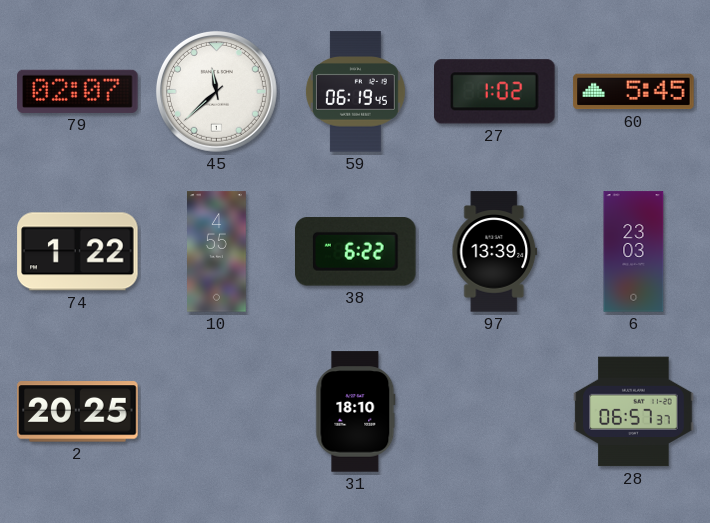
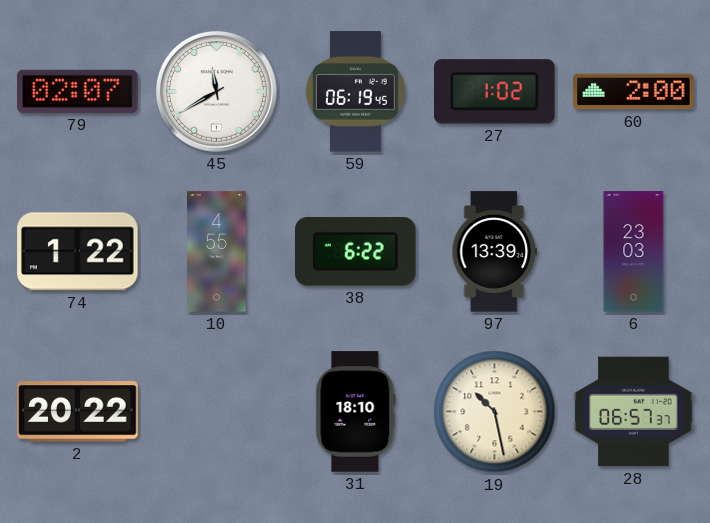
45: 11:38 -> 11:40
60: 5:45 -> 2:00
2: 20:25 -> 20:22
19: none -> 10:28
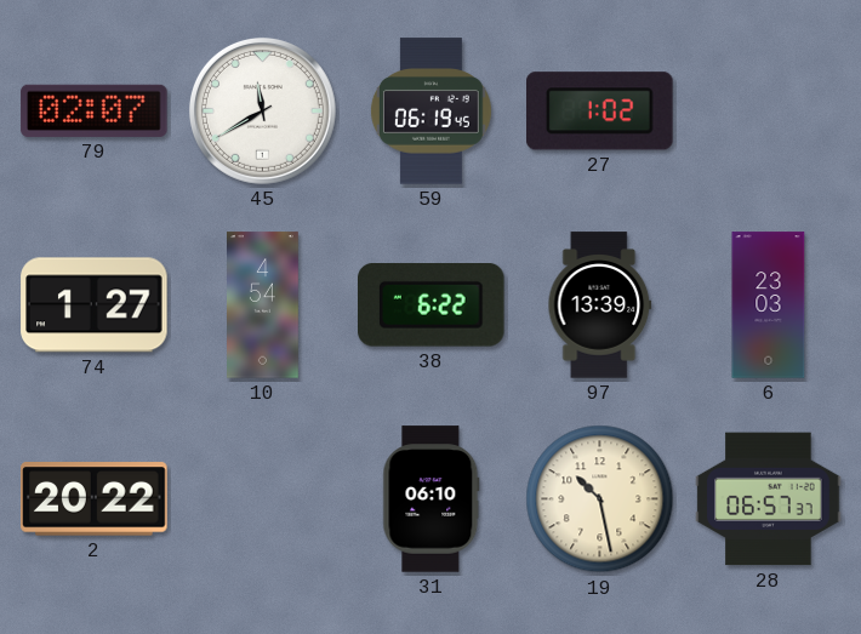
60: 2:00 -> none
74: 1:22 -> 1:27
10: 4:55 -> 4:54
31: 18:10 -> 06:10
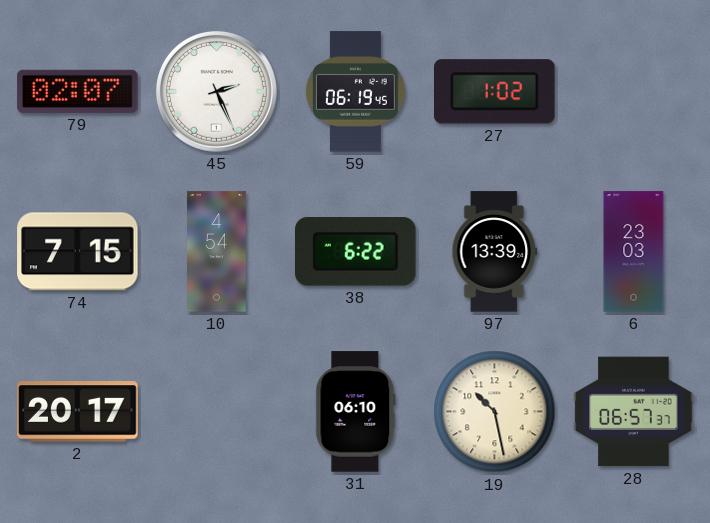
45: 11:40 -> 2:26
74: 1:27 -> 7:15
2: 20:22 -> 20:17
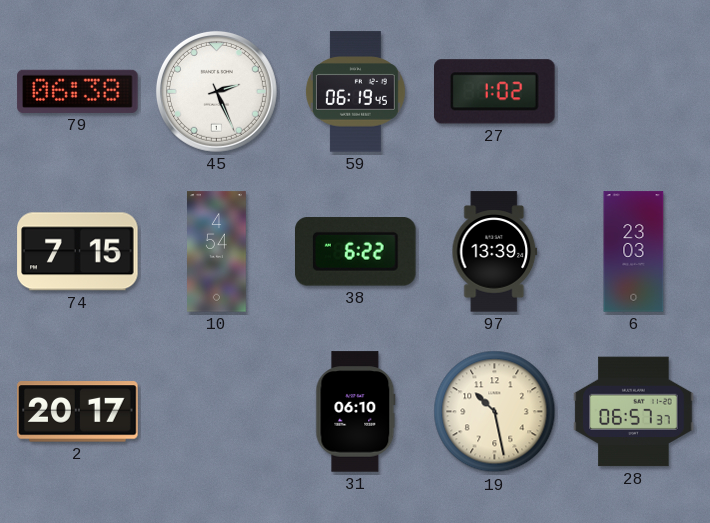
79: 02:07 -> 06:38
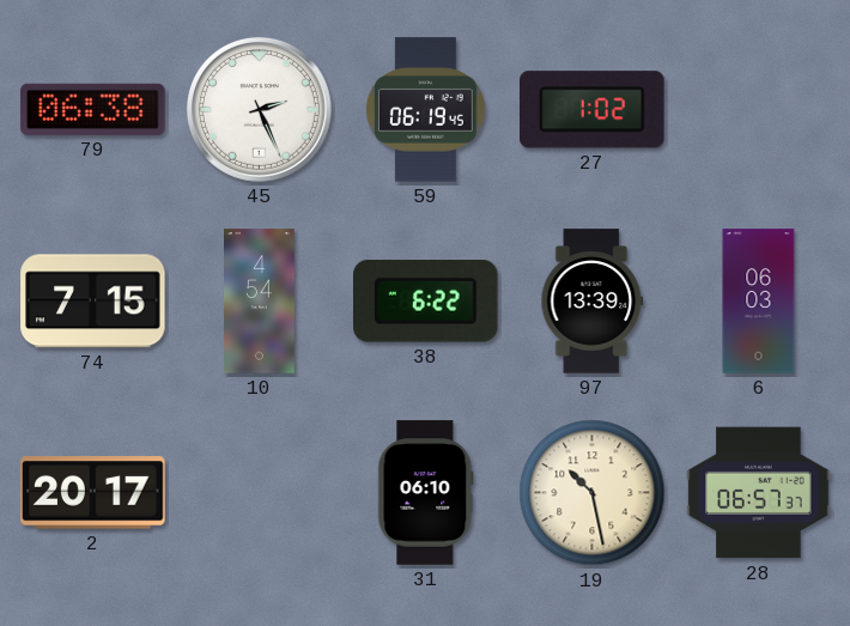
6: 23:03 -> 06:03
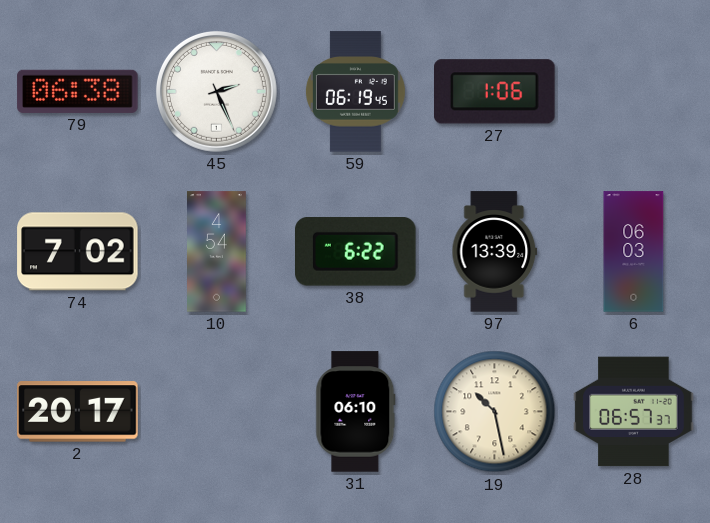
27: 1:02 -> 1:06
74: 7:15 -> 7:02
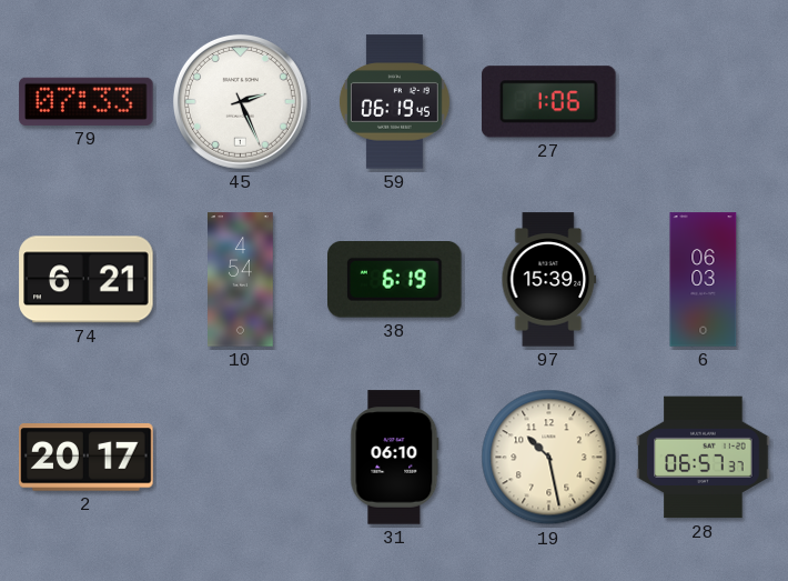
79: 06:38 -> 07:33
74: 7:02 -> 6:21
38: 6:22 -> 6:19
97: 13:39 -> 15:39
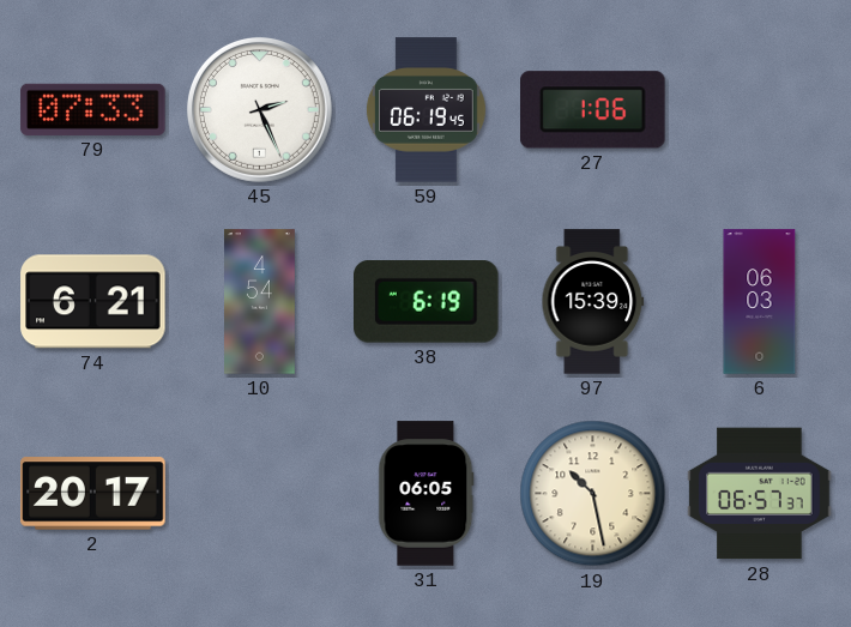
31: 06:10 -> 06:05
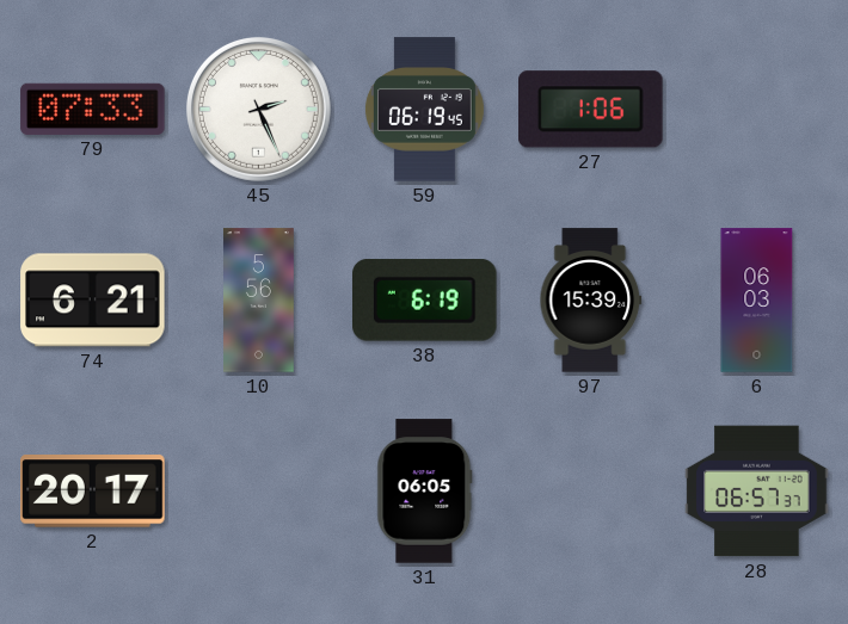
10: 4:54 -> 5:56
19: 10:28 -> none
